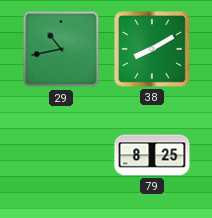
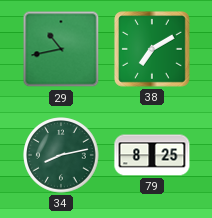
38: 8:10 -> 7:10
34: none -> 8:13
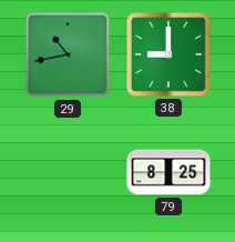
38: 7:10 -> 9:00
34: 8:13 -> none
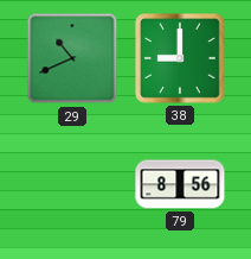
29: 10:43 -> 10:41
79: 8:25 -> 8:56
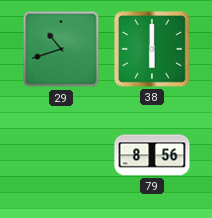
29: 10:41 -> 10:42
38: 9:00 -> 6:00
